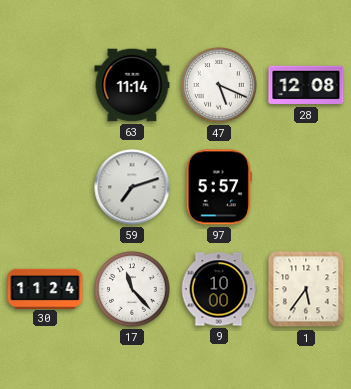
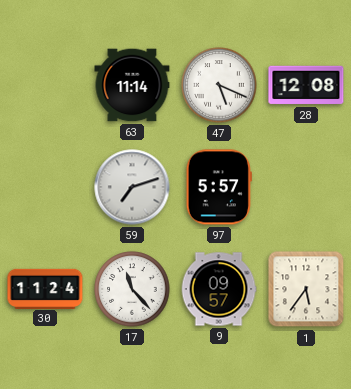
9: 10:00 -> 09:57
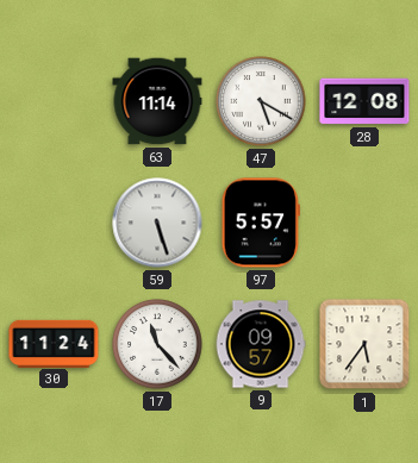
47: 5:19 -> 5:20
59: 7:12 -> 5:27
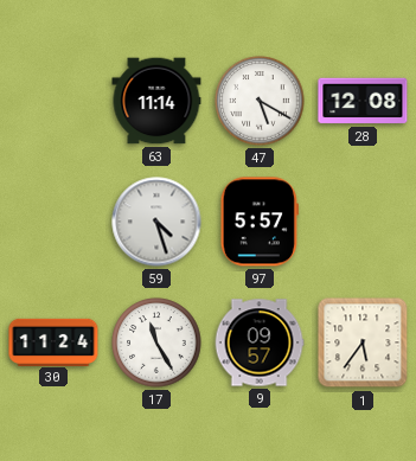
59: 5:27 -> 4:27
17: 11:23 -> 11:25
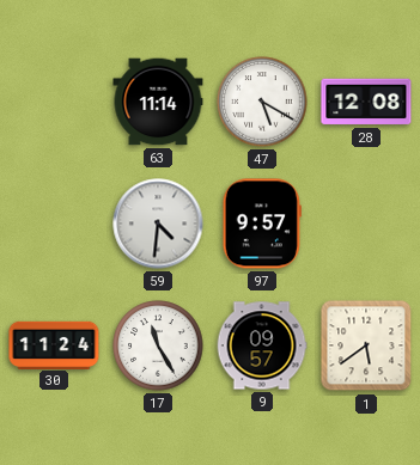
59: 4:27 -> 4:31
97: 5:57 -> 9:57
1: 5:36 -> 5:39
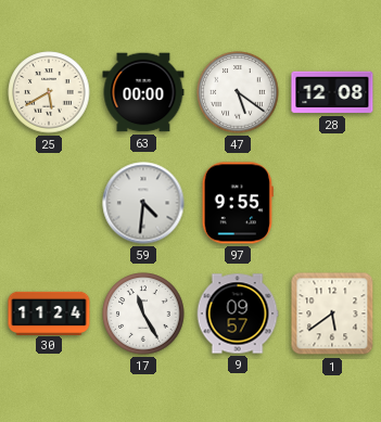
25: none -> 5:40
63: 11:14 -> 00:00
47: 5:20 -> 5:21
97: 9:57 -> 9:55
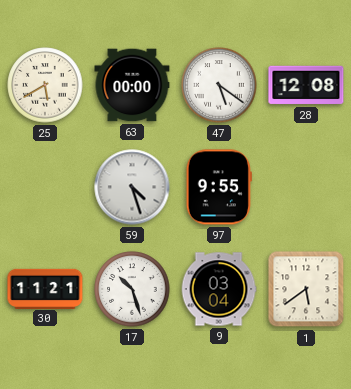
59: 4:31 -> 4:27
30: 11:24 -> 11:21
17: 11:25 -> 10:27
9: 09:57 -> 03:04
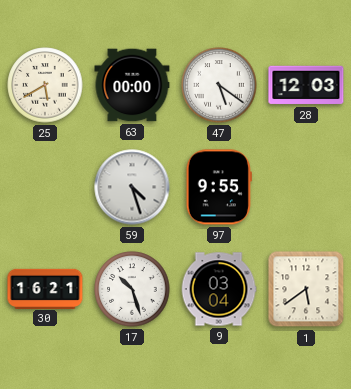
28: 12:08 -> 12:03
30: 11:21 -> 16:21
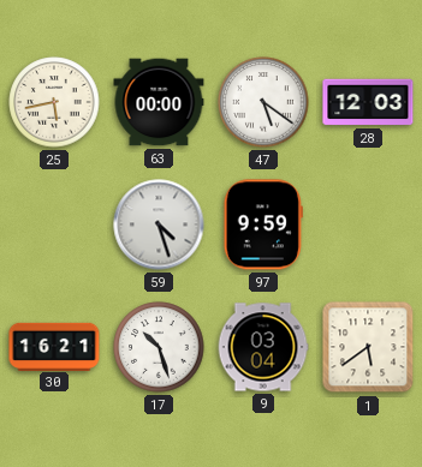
25: 5:40 -> 5:43
97: 9:55 -> 9:59
